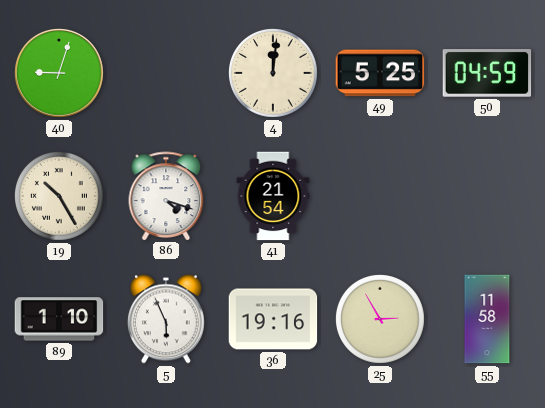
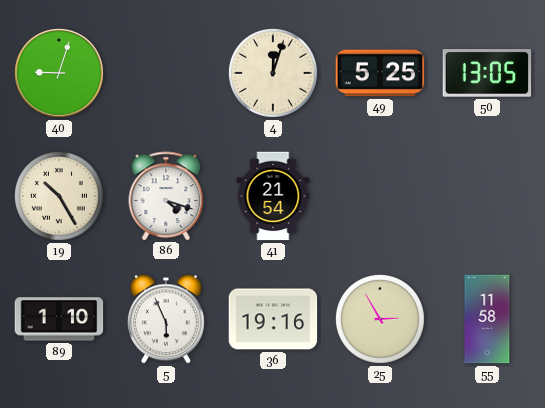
4: 12:01 -> 12:03
50: 04:59 -> 13:05
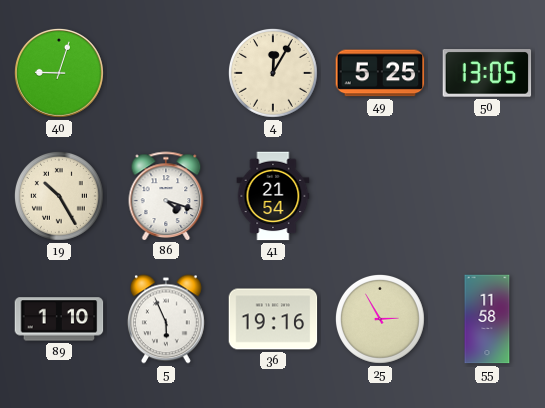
4: 12:03 -> 12:05
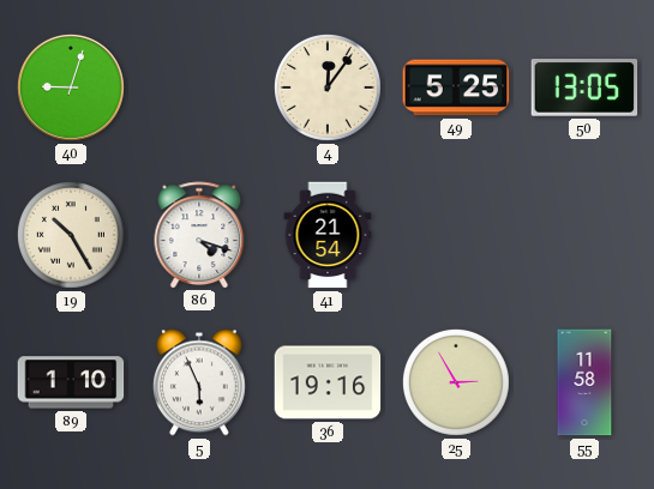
4: 12:05 -> 12:06
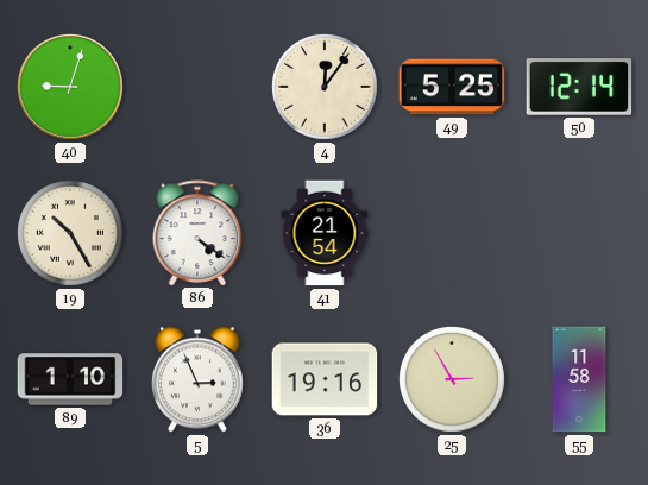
50: 13:05 -> 12:14
86: 4:18 -> 4:21
5: 5:56 -> 2:56
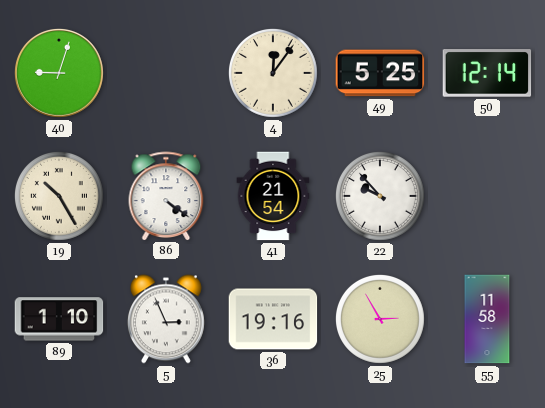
22: none -> 9:53
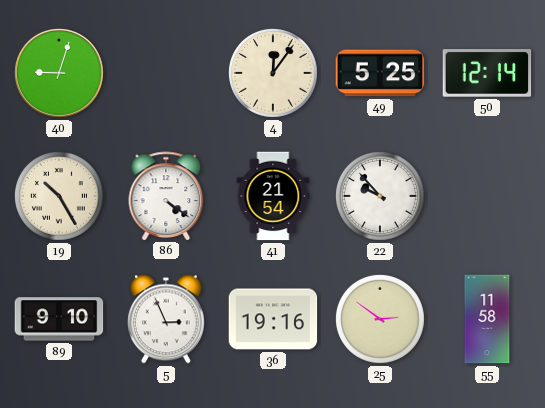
89: 1:10 -> 9:10
25: 2:55 -> 2:51
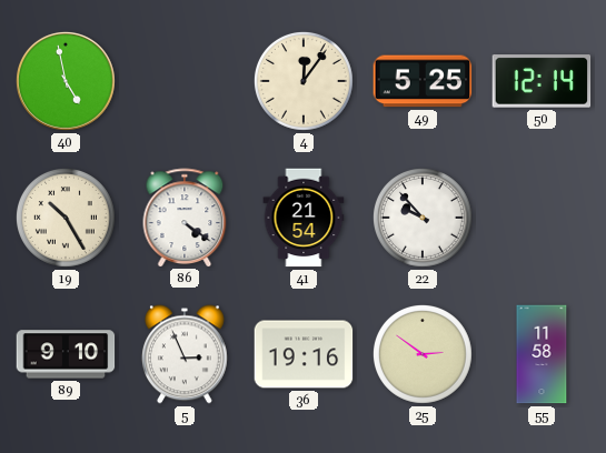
40: 9:03 -> 4:58
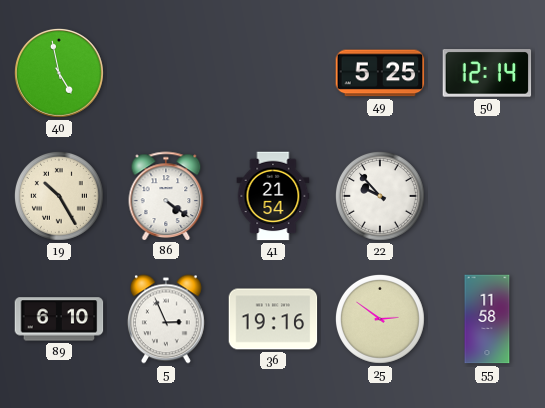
4: 12:06 -> none
89: 9:10 -> 6:10
